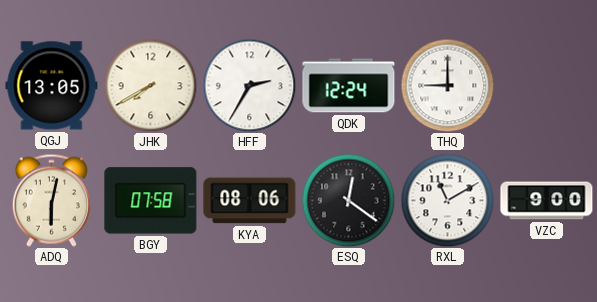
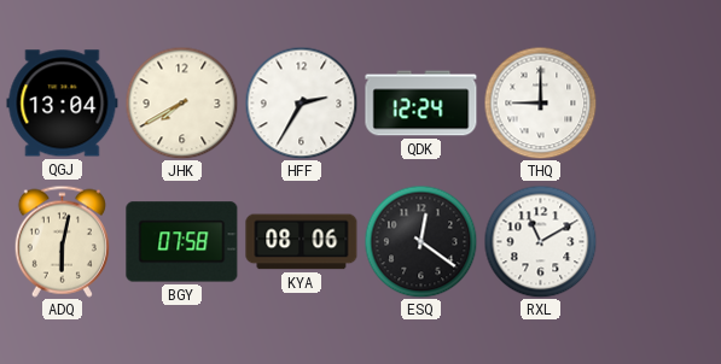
QGJ: 13:05 -> 13:04
VZC: 9:00 -> none
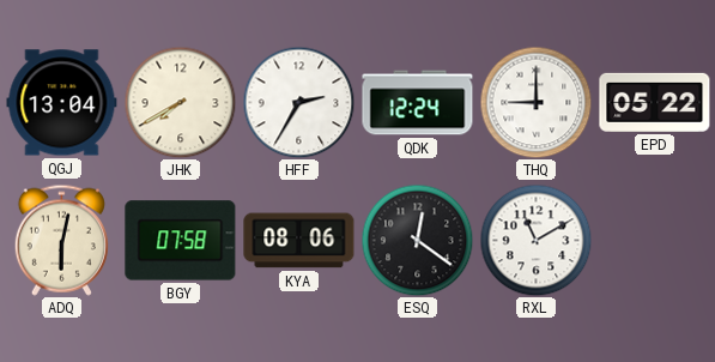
EPD: none -> 05:22
